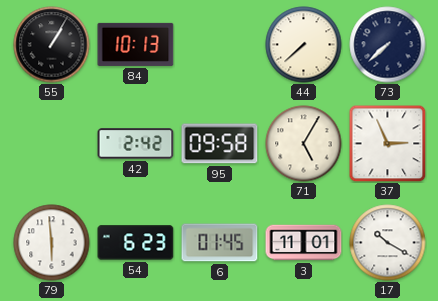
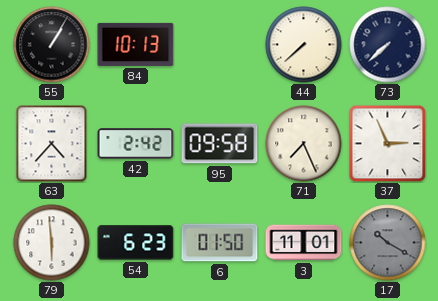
63: none -> 4:37
71: 5:05 -> 7:26
6: 01:45 -> 01:50
17 dial: white -> grey
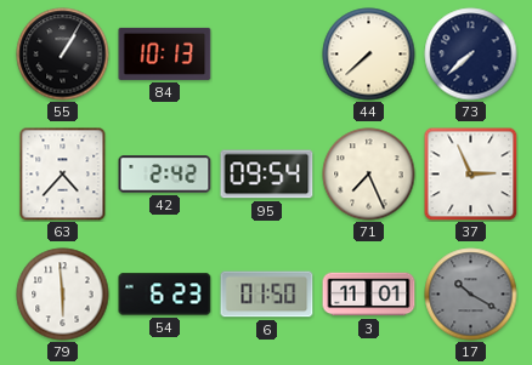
95: 09:58 -> 09:54
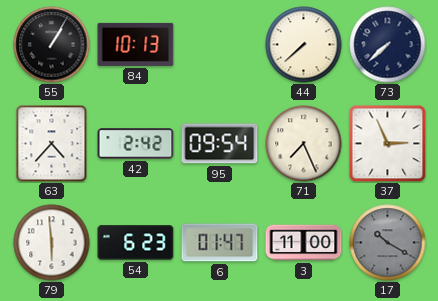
6: 01:50 -> 01:47
3: 11:01 -> 11:00
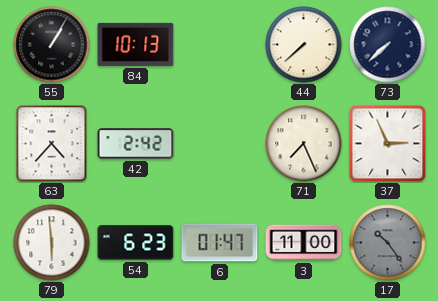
95: 09:54 -> none
17: 10:20 -> 10:24
